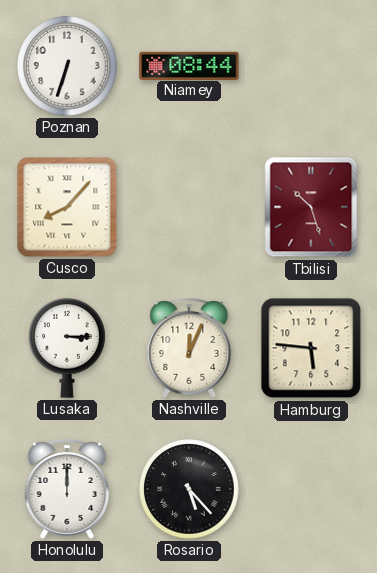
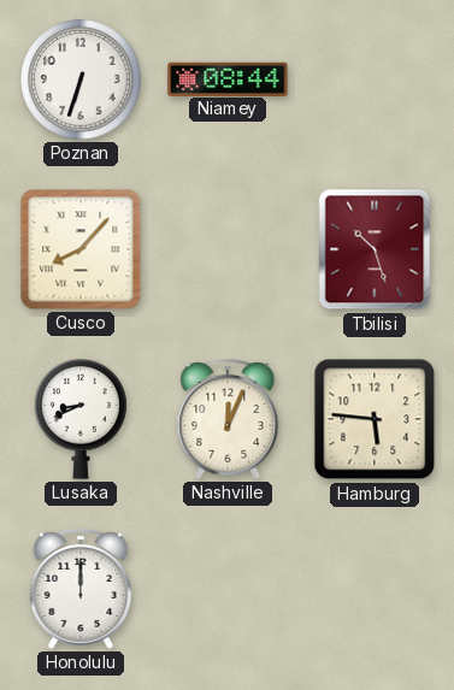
Lusaka: 3:15 -> 8:41
Rosario: 5:23 -> none
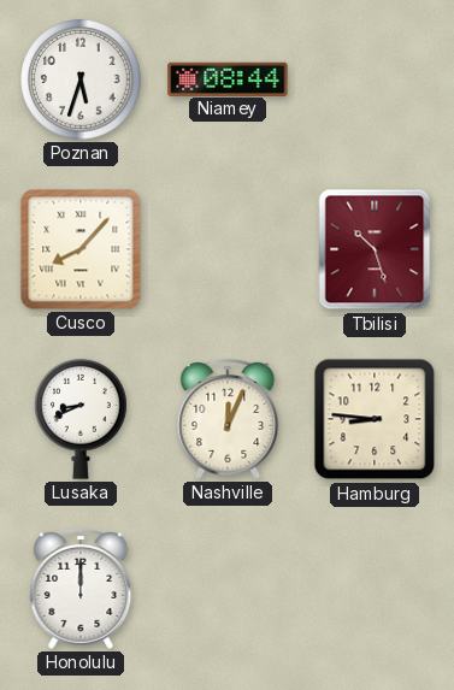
Poznan: 6:33 -> 5:33
Hamburg: 5:46 -> 8:46
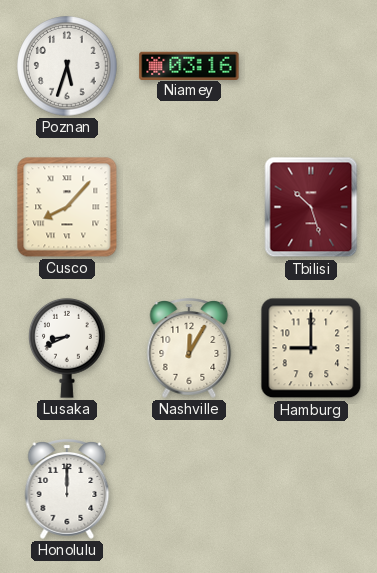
Niamey: 08:44 -> 03:16
Nashville: 12:04 -> 12:05
Hamburg: 8:46 -> 9:00
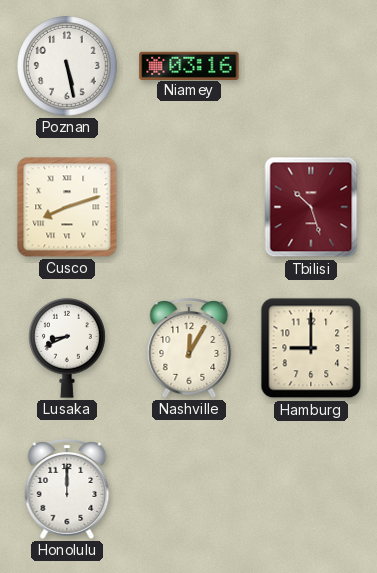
Poznan: 5:33 -> 5:28
Cusco: 8:07 -> 8:12
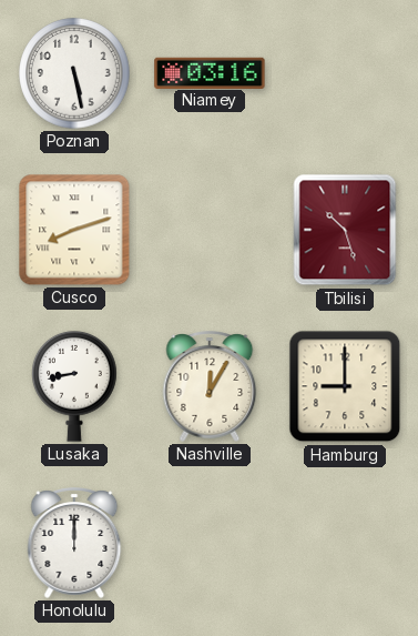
Lusaka: 8:41 -> 8:43
